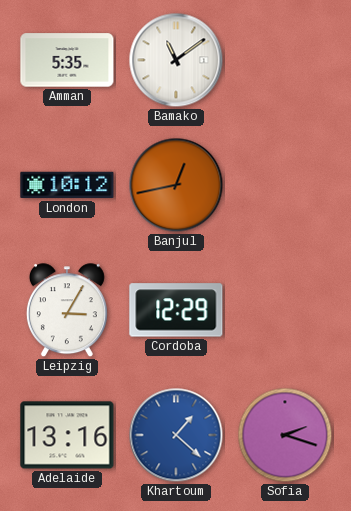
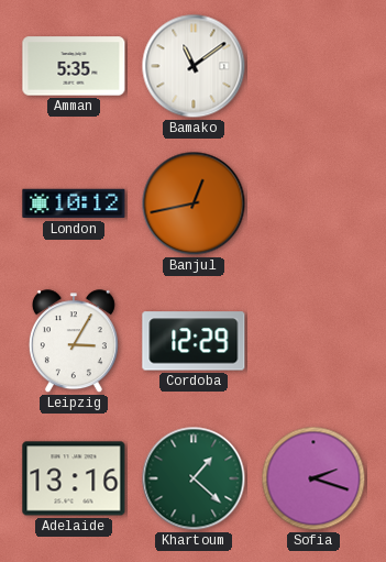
Khartoum dial: blue -> green
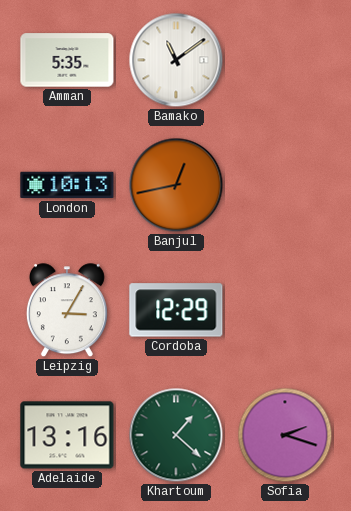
London: 10:12 -> 10:13
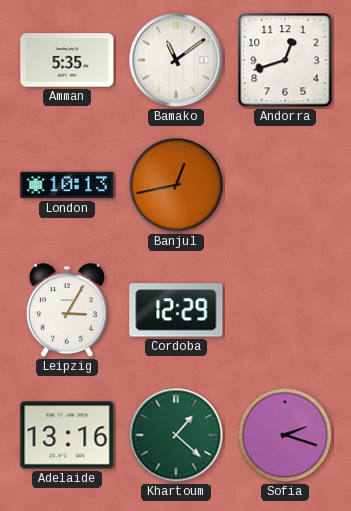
Andorra: none -> 12:42
